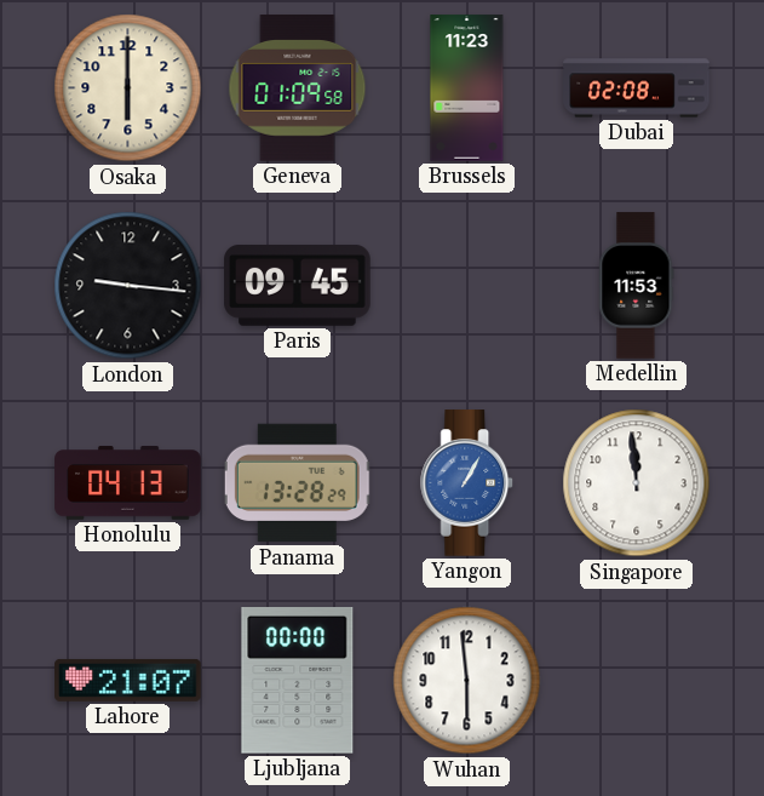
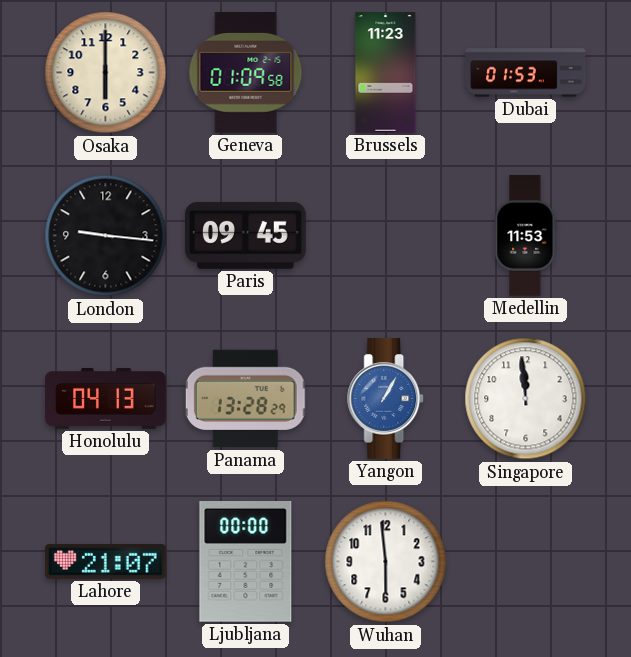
Dubai: 02:08 -> 01:53
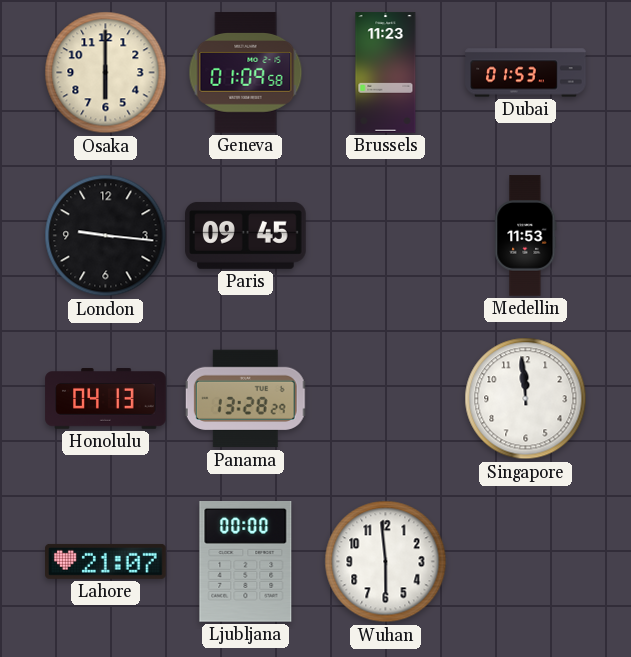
Yangon: 1:05 -> none
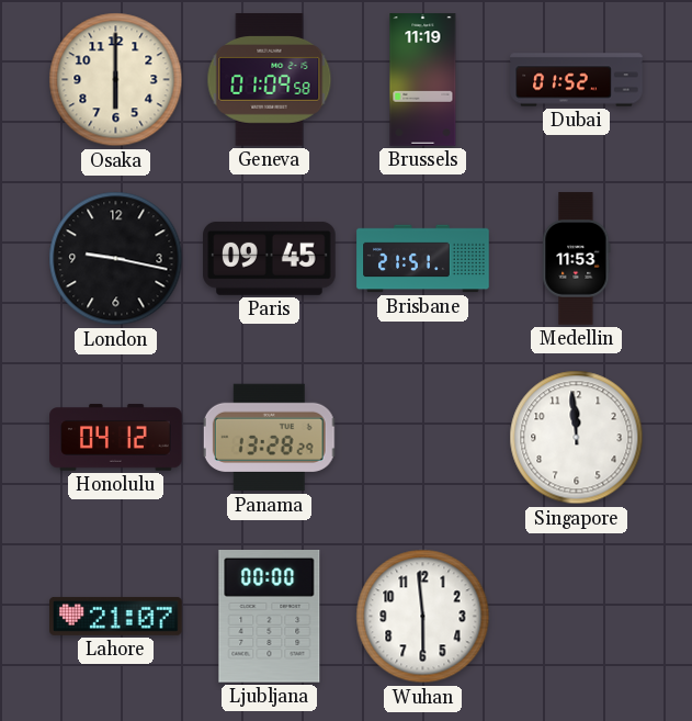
Brussels: 11:23 -> 11:19
Dubai: 01:53 -> 01:52
London: 9:16 -> 9:17
Brisbane: none -> 21:51
Honolulu: 04:13 -> 04:12
